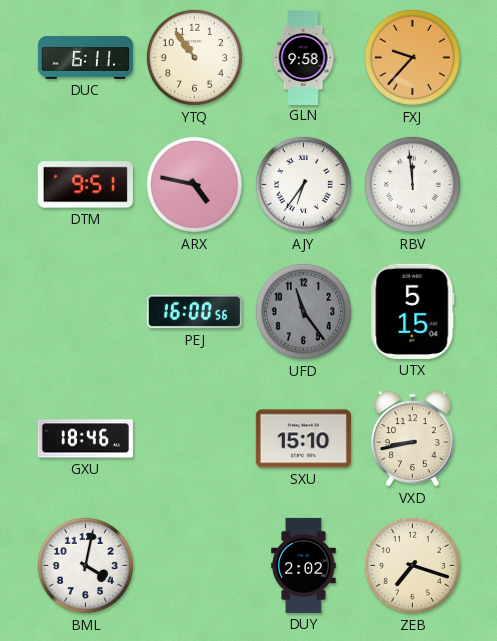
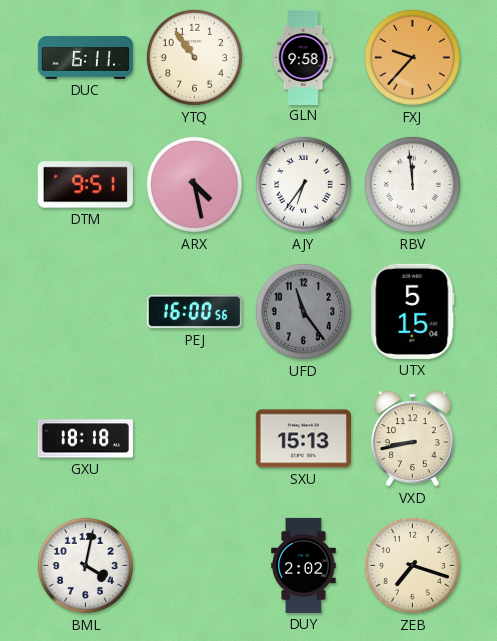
ARX: 4:47 -> 4:28
GXU: 18:46 -> 18:18
SXU: 15:10 -> 15:13
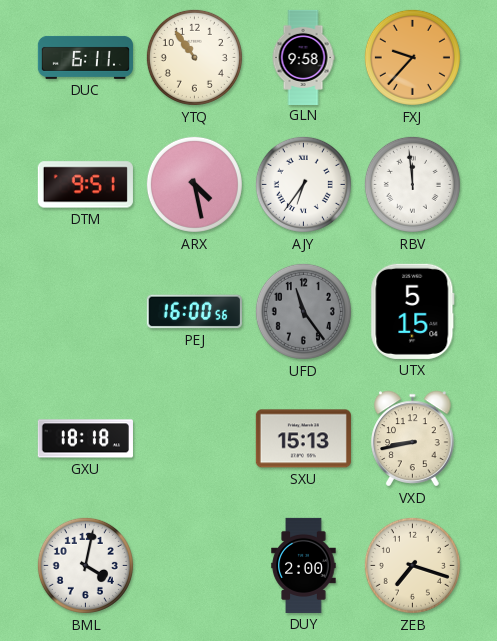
DUY: 2:02 -> 2:00
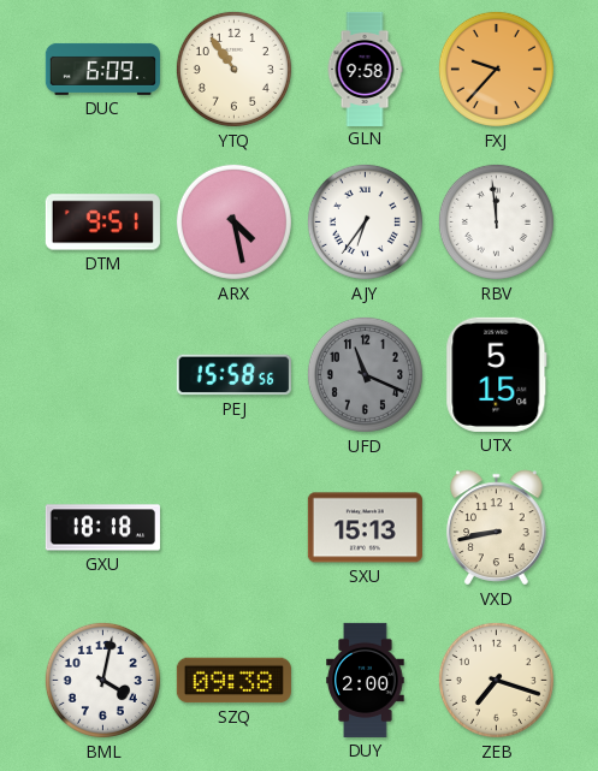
DUC: 6:11 -> 6:09
PEJ: 16:00 -> 15:58
UFD: 11:24 -> 11:19
SZQ: none -> 09:38
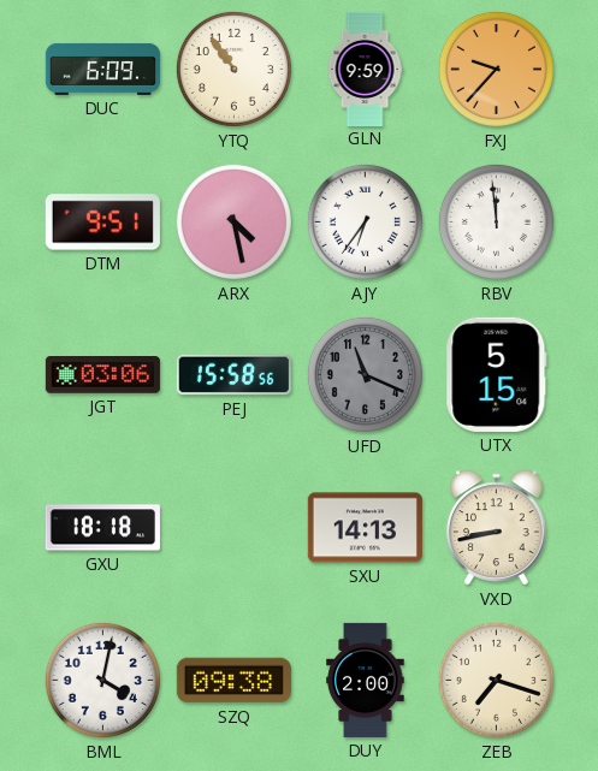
GLN: 9:58 -> 9:59
JGT: none -> 03:06
SXU: 15:13 -> 14:13
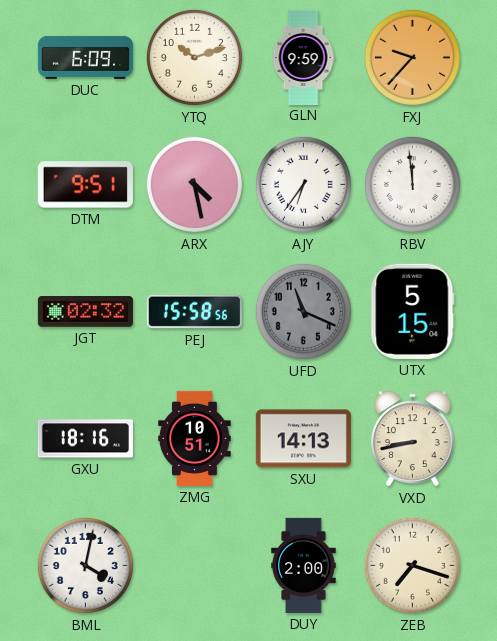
YTQ: 10:54 -> 10:12
JGT: 03:06 -> 02:32
GXU: 18:18 -> 18:16
ZMG: none -> 10:51
SZQ: 09:38 -> none
